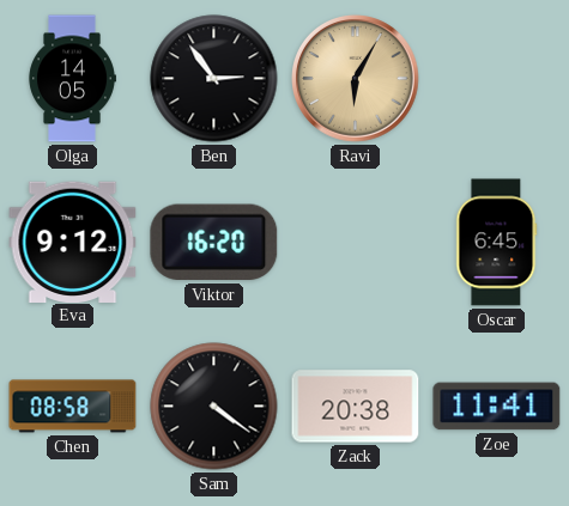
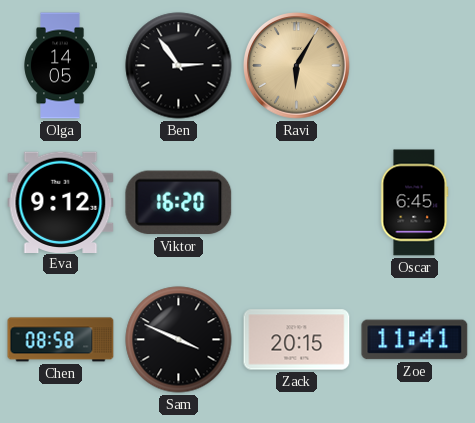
Sam: 4:21 -> 3:49
Zack: 20:38 -> 20:15
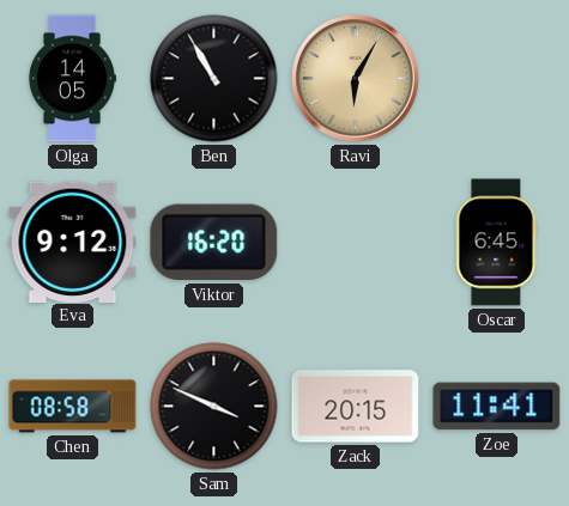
Ben: 2:54 -> 10:55
